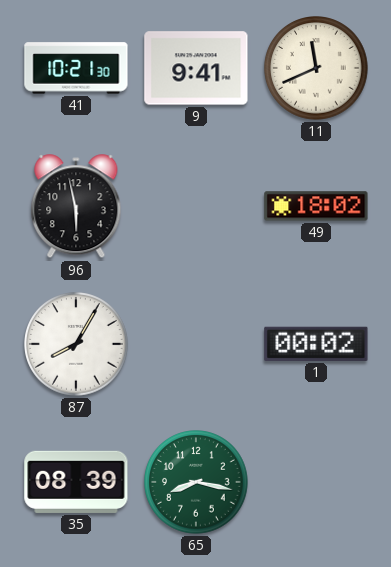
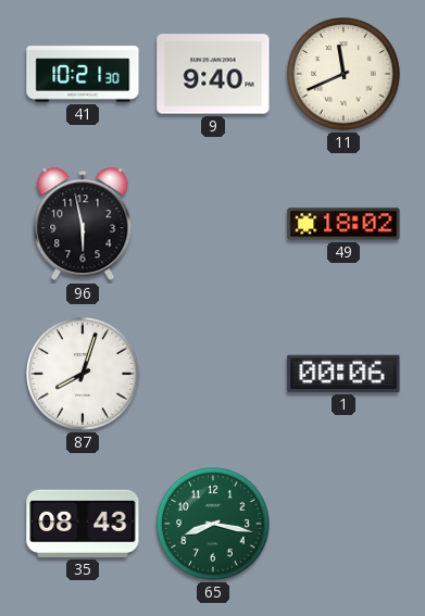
9: 9:41 -> 9:40
87: 8:05 -> 8:03
1: 00:02 -> 00:06
35: 08:39 -> 08:43
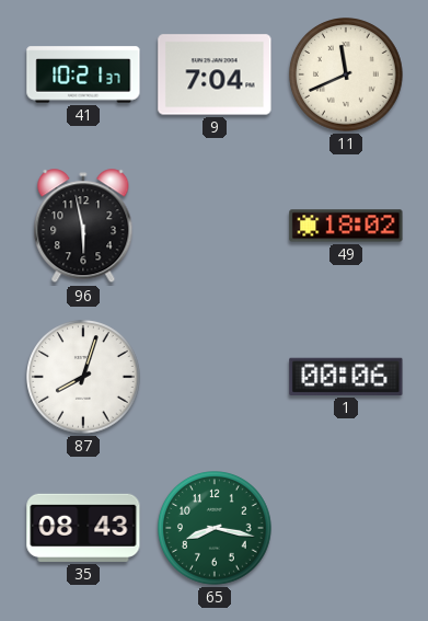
41: 10:21:30 -> 10:21:37
9: 9:40 -> 7:04
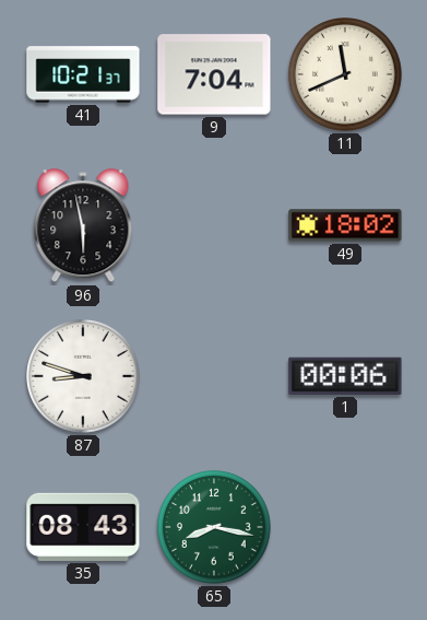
87: 8:03 -> 8:48
